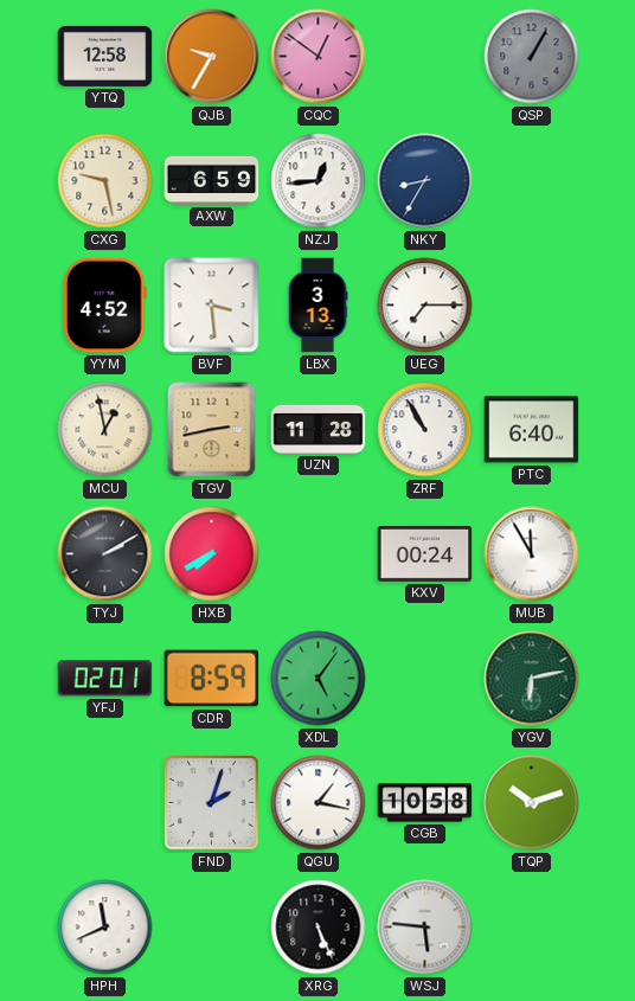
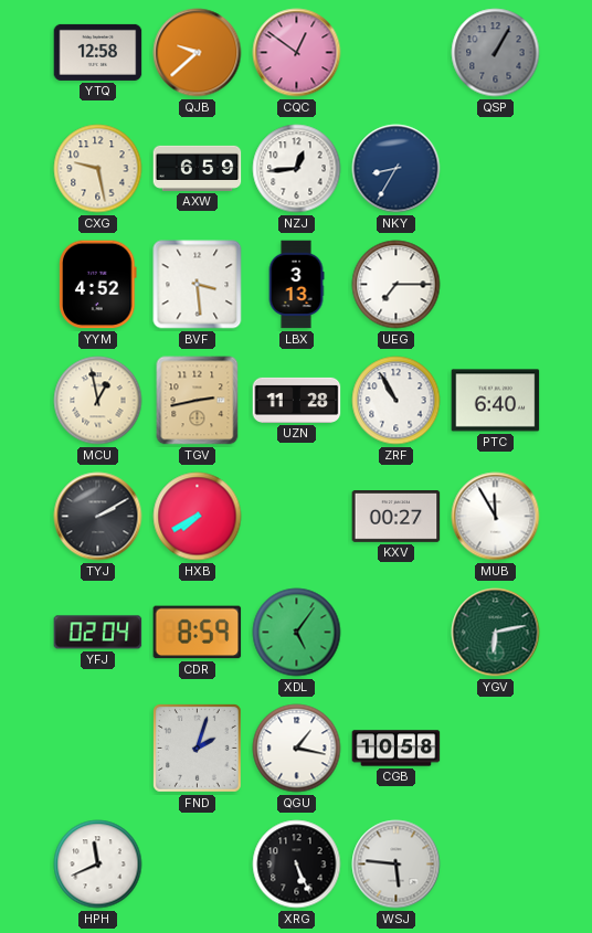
QJB: 9:35 -> 9:38
KXV: 00:24 -> 00:27
YFJ: 02:01 -> 02:04
TQP: 10:12 -> none
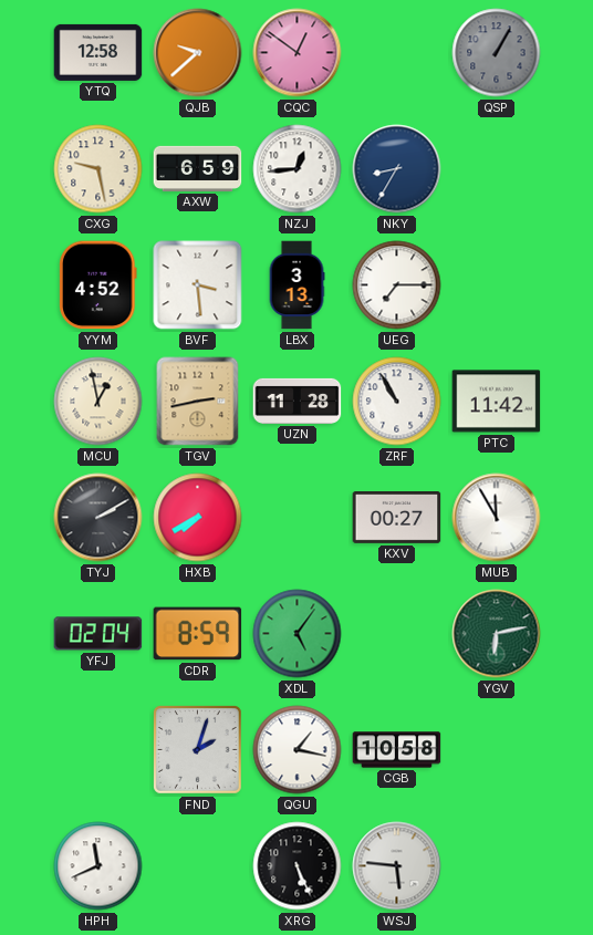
PTC: 6:40 -> 11:42
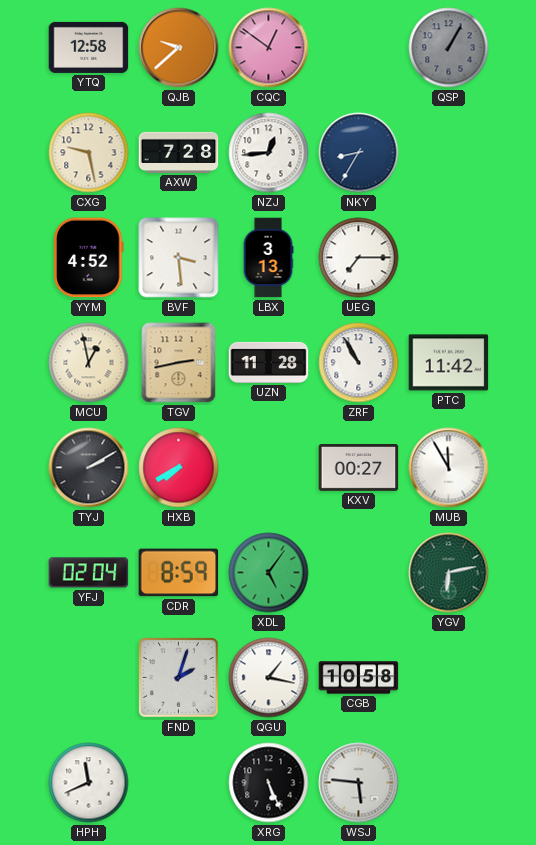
AXW: 6:59 -> 7:28
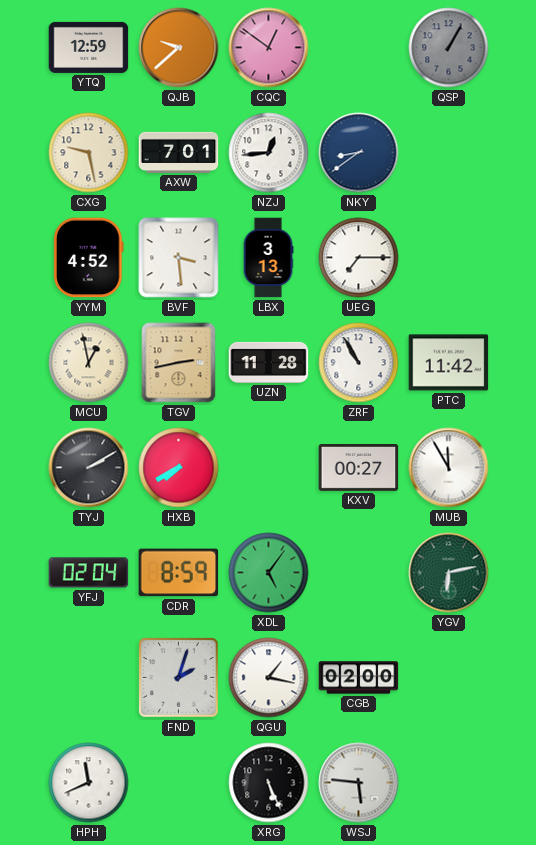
YTQ: 12:58 -> 12:59
AXW: 7:28 -> 7:01
NKY: 8:35 -> 8:39
CGB: 10:58 -> 02:00
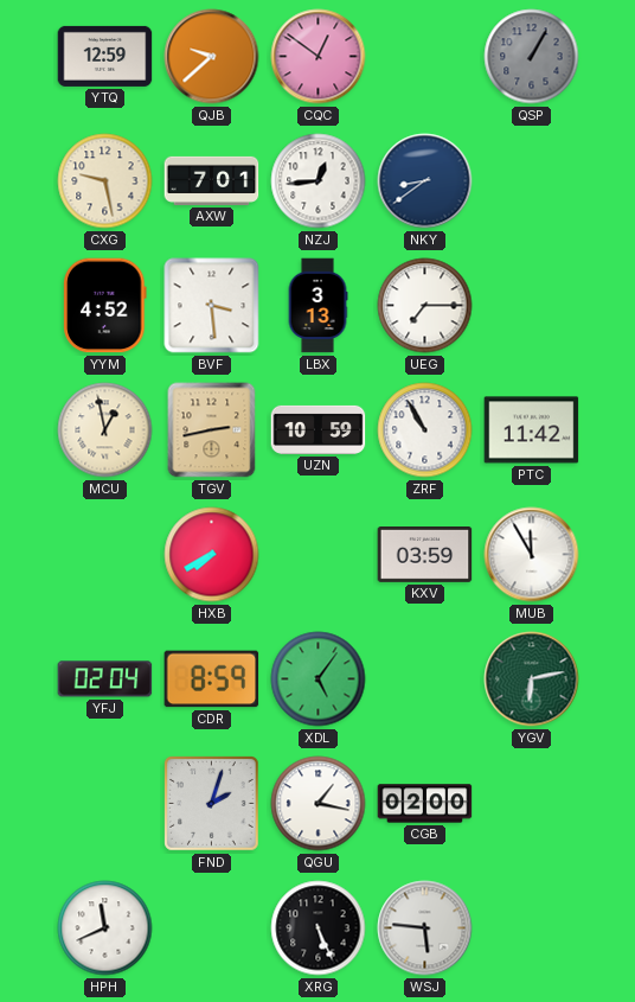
UZN: 11:28 -> 10:59
TYJ: 2:10 -> none
KXV: 00:27 -> 03:59
